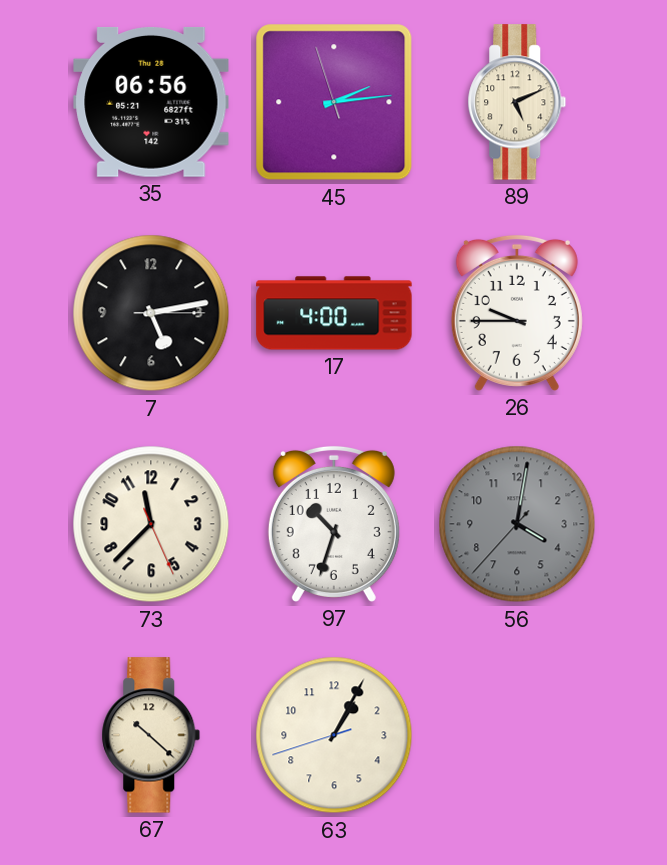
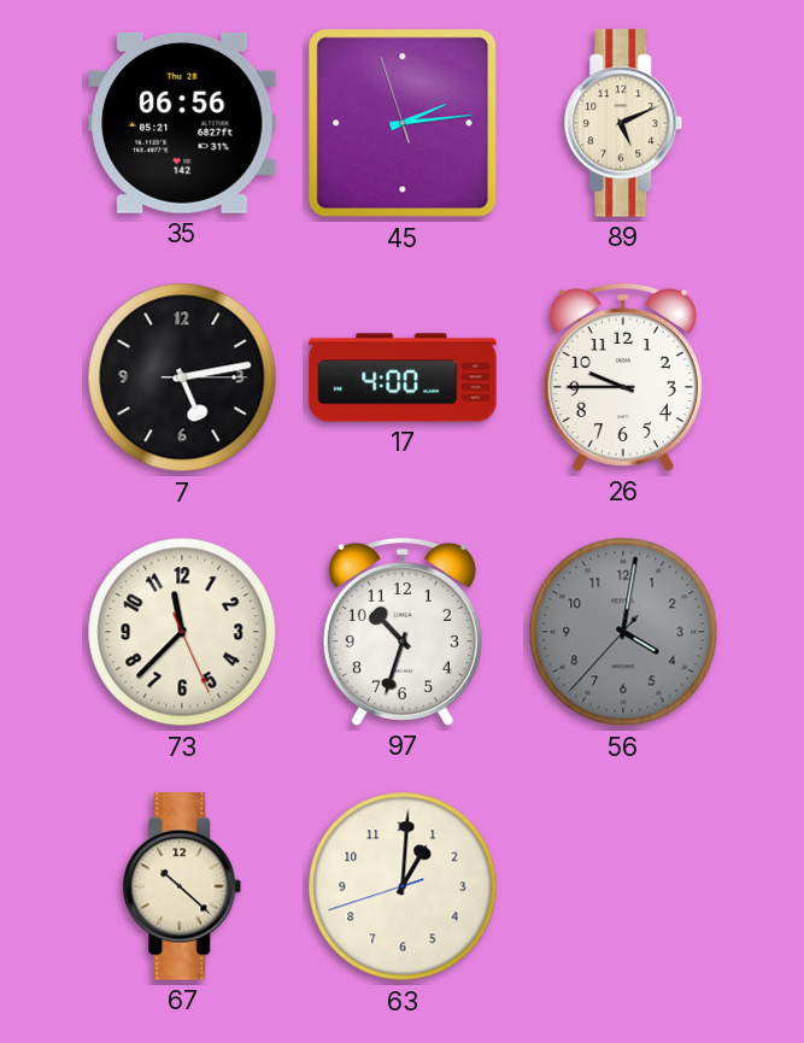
63: 1:04 -> 1:00
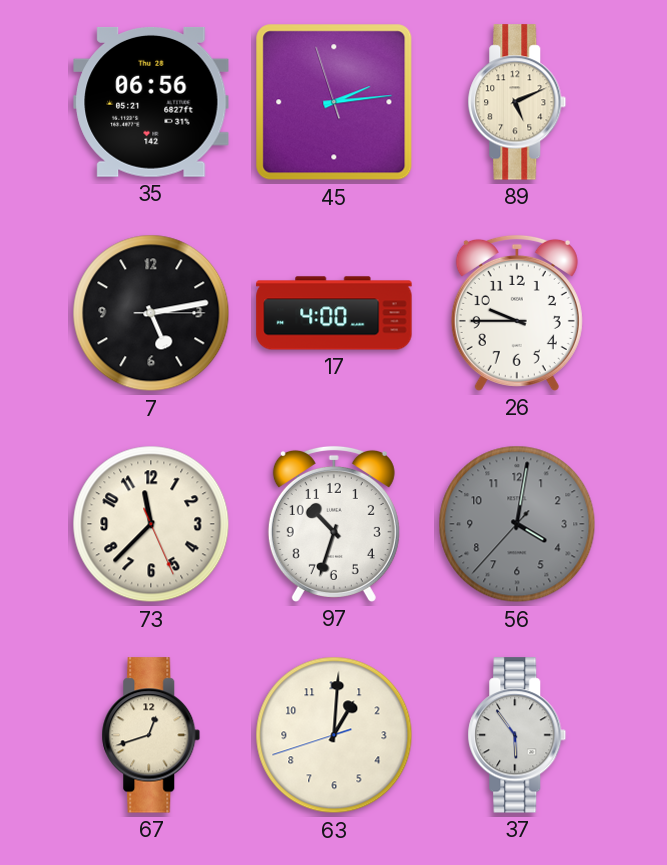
67: 10:22 -> 12:42
37: none -> 5:54
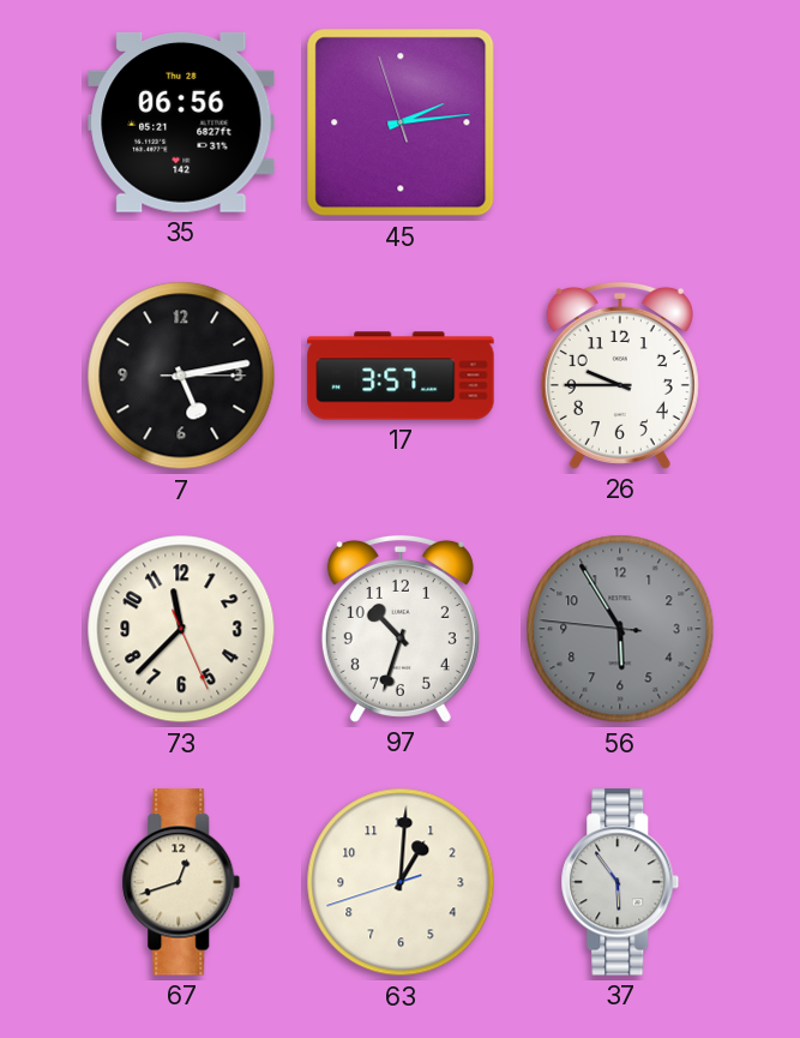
89: 5:11 -> none
17: 4:00 -> 3:57
56: 4:01 -> 5:54
